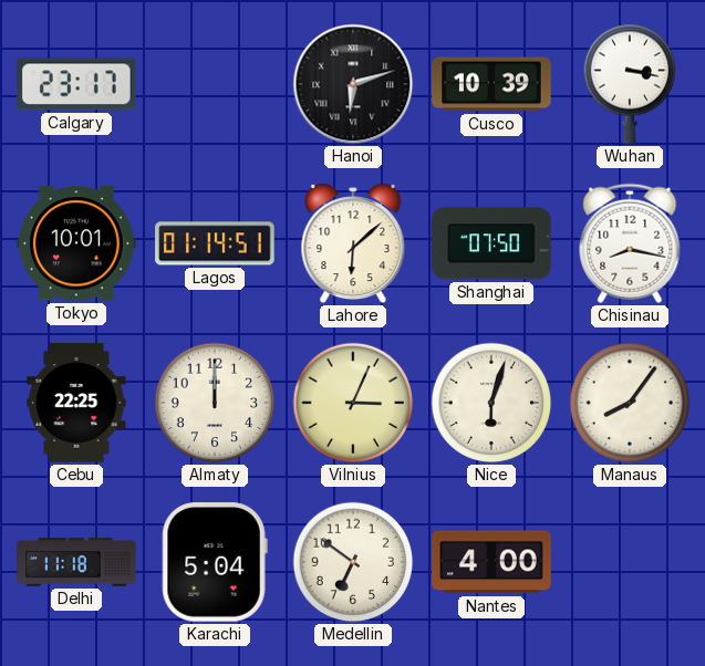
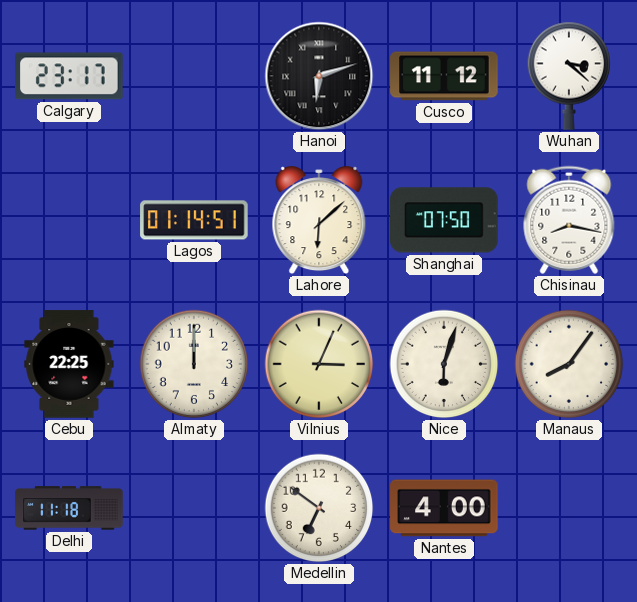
Cusco: 10:39 -> 11:12
Wuhan: 3:17 -> 3:22
Tokyo: 10:01 -> none
Karachi: 5:04 -> none
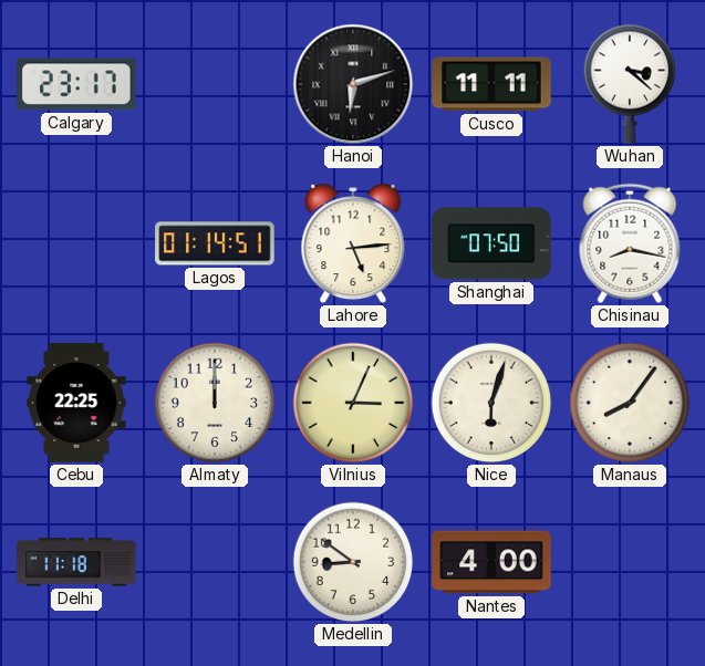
Cusco: 11:12 -> 11:11
Lahore: 6:08 -> 5:14
Medellin: 6:51 -> 8:51
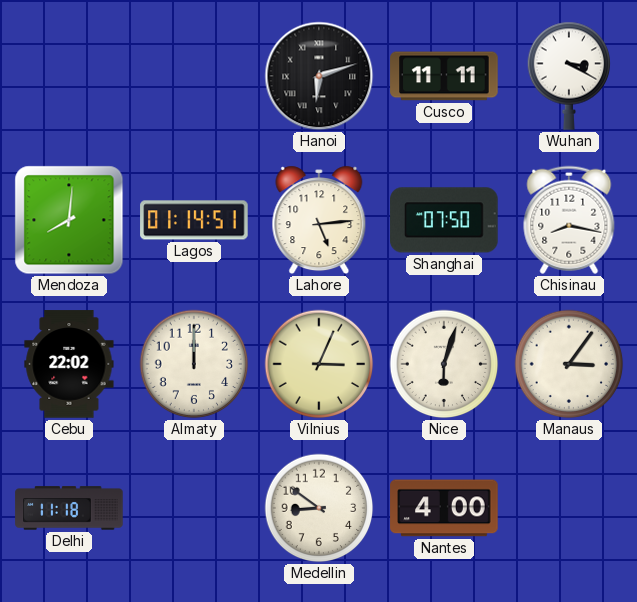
Calgary: 23:17 -> none
Wuhan: 3:22 -> 3:20
Mendoza: none -> 8:01
Cebu: 22:25 -> 22:02
Manaus: 8:06 -> 3:06
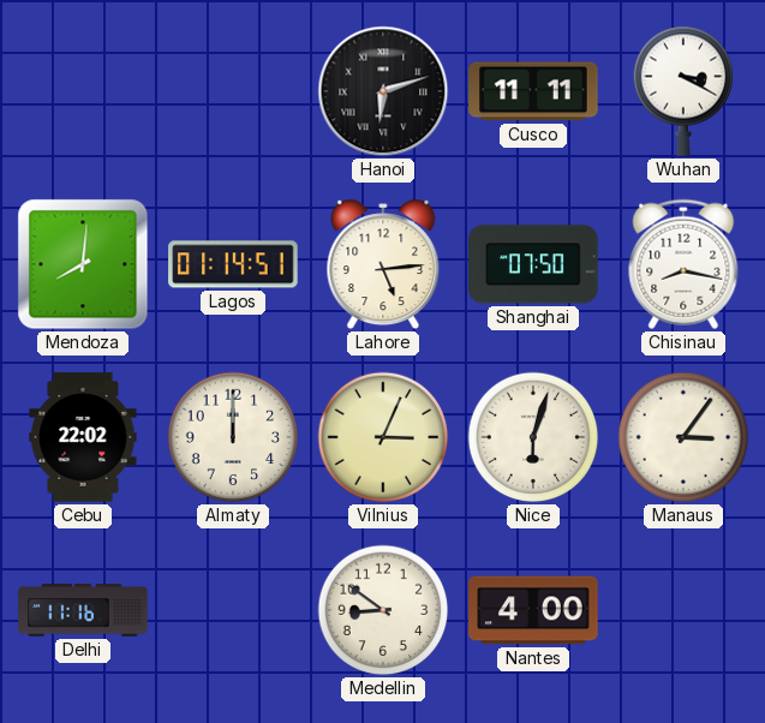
Delhi: 11:18 -> 11:16
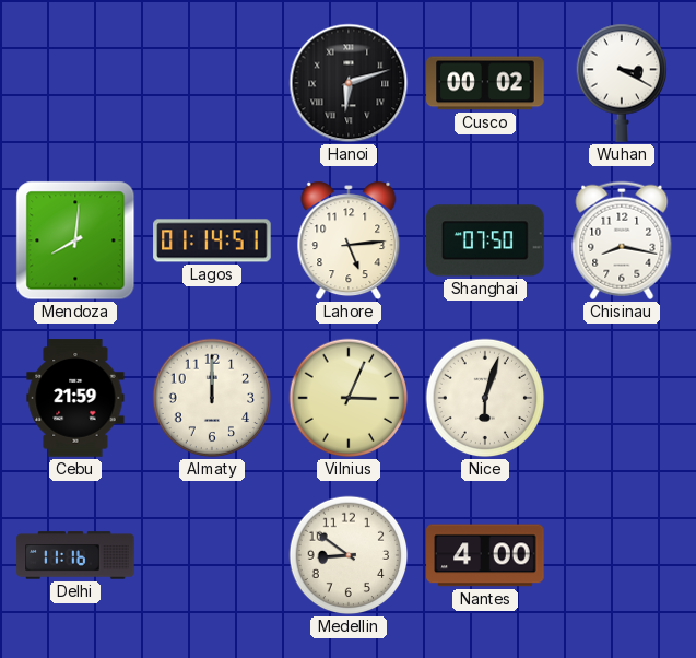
Cusco: 11:11 -> 00:02
Cebu: 22:02 -> 21:59
Manaus: 3:06 -> none
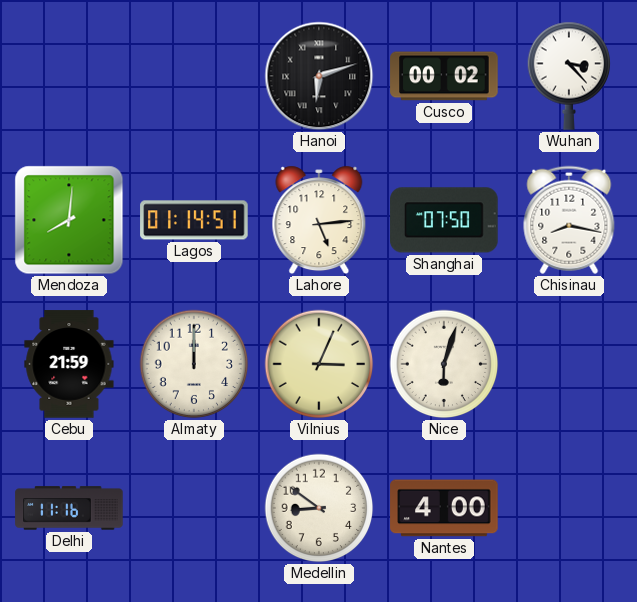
Wuhan: 3:20 -> 3:23
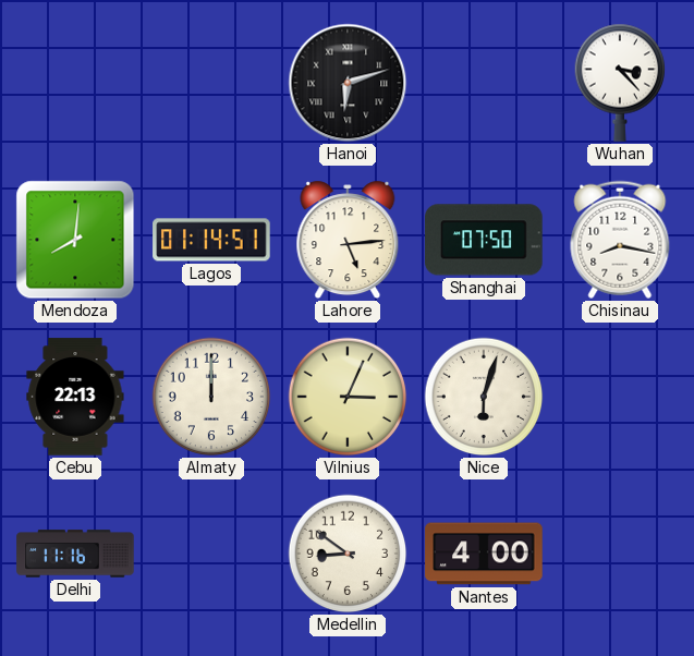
Cusco: 00:02 -> none
Cebu: 21:59 -> 22:13
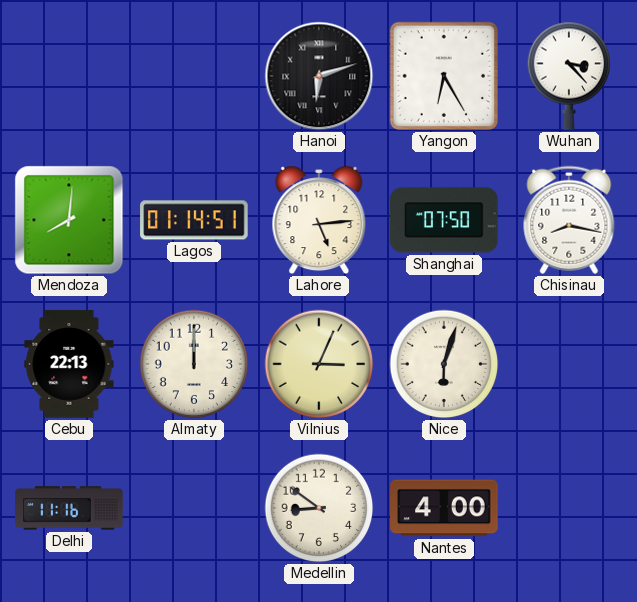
Yangon: none -> 6:25
